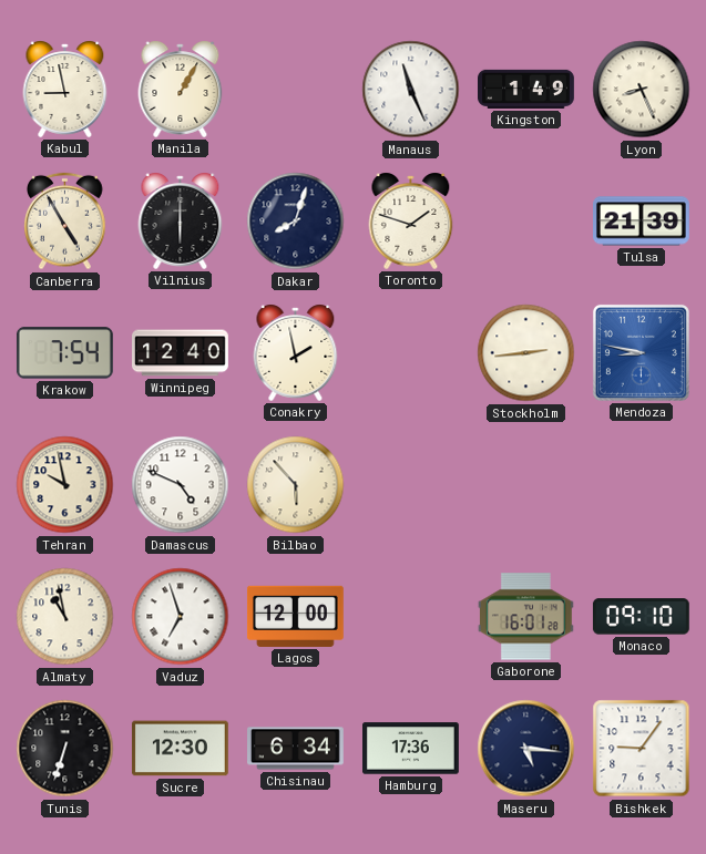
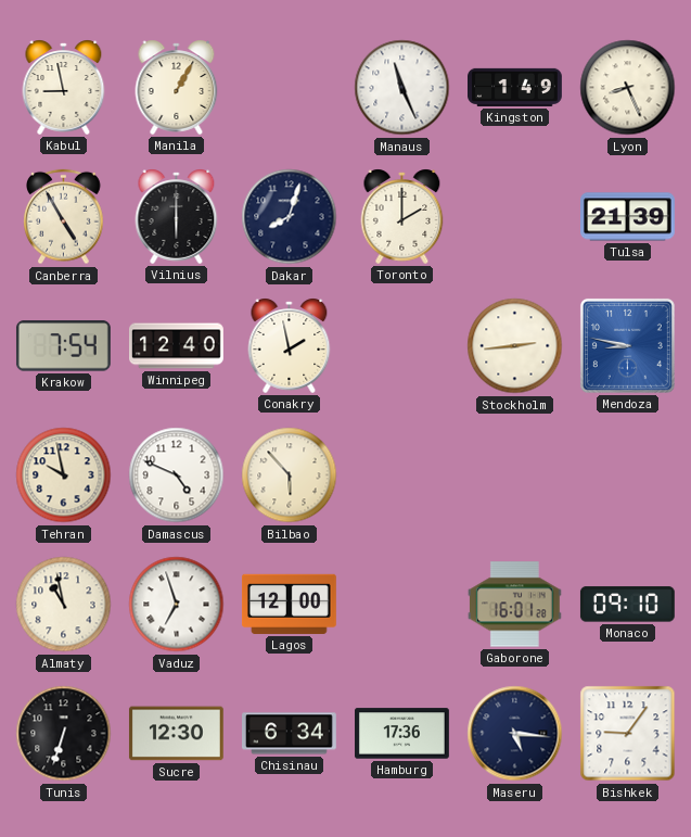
Toronto: 1:48 -> 2:00
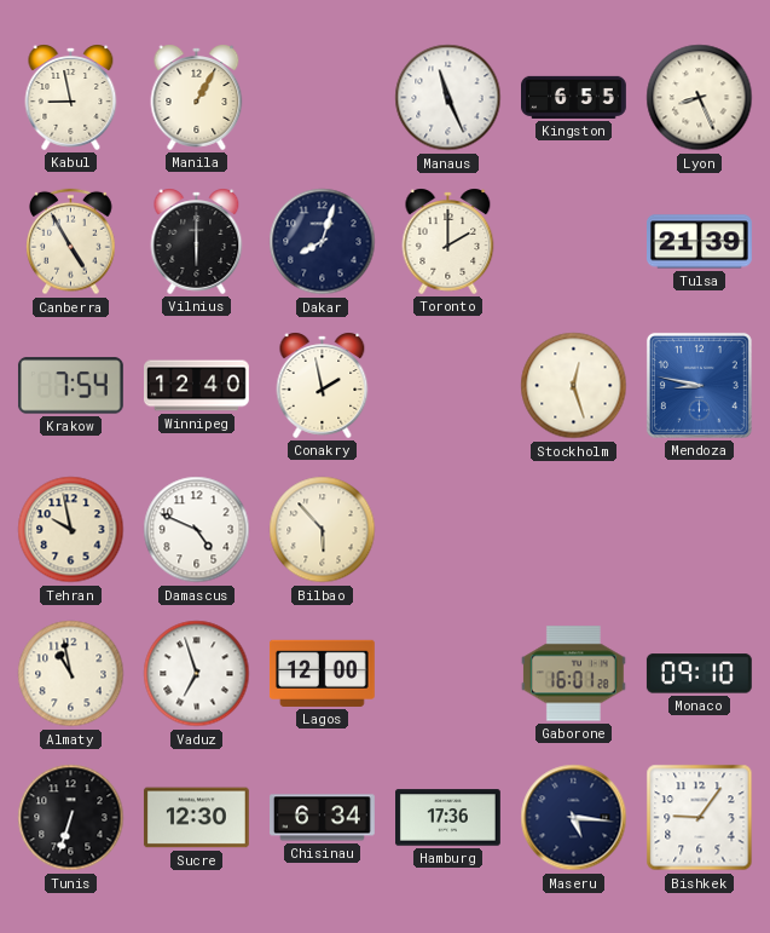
Kingston: 1:49 -> 6:55
Stockholm: 2:44 -> 12:27
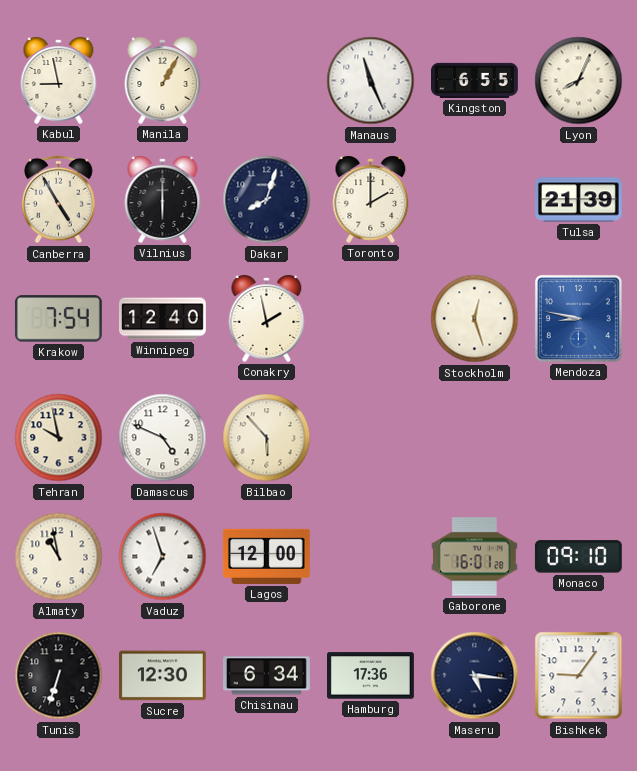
Lyon: 8:26 -> 8:04
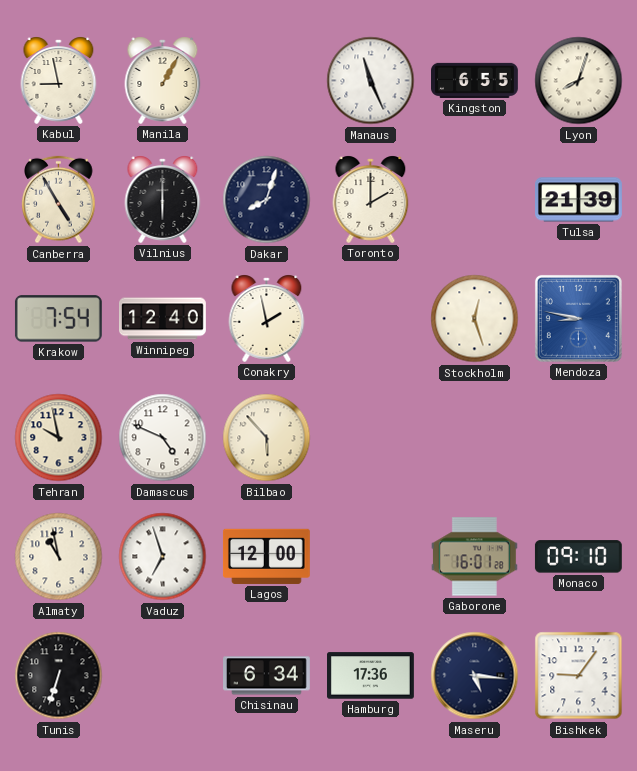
Lyon: 8:04 -> 8:03
Sucre: 12:30 -> none
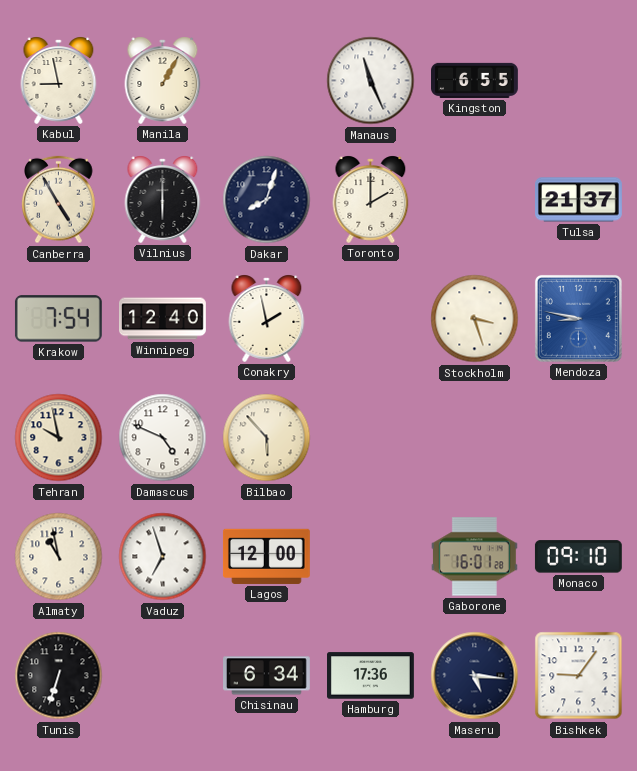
Lyon: 8:03 -> none
Tulsa: 21:39 -> 21:37
Stockholm: 12:27 -> 3:27
